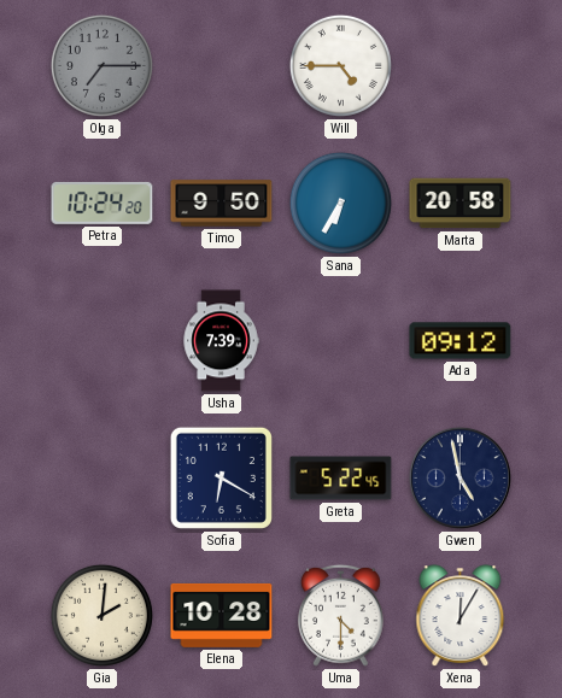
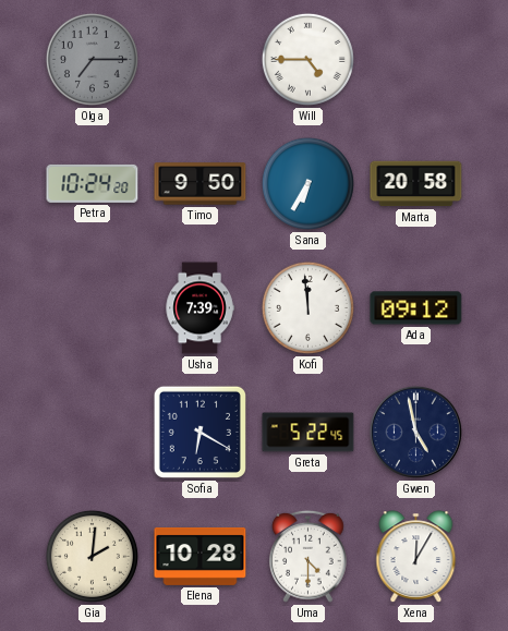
Kofi: none -> 11:59
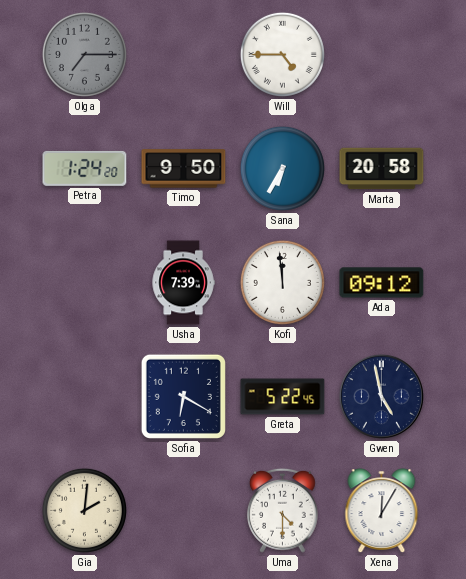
Petra: 10:24 -> 1:24
Elena: 10:28 -> none
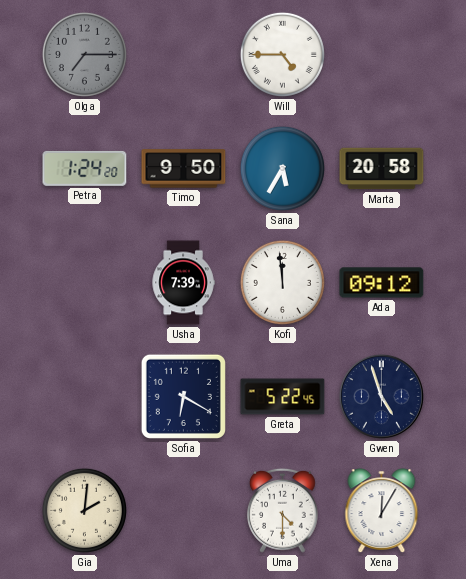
Sana: 6:35 -> 5:35
Gwen: 4:58 -> 4:57
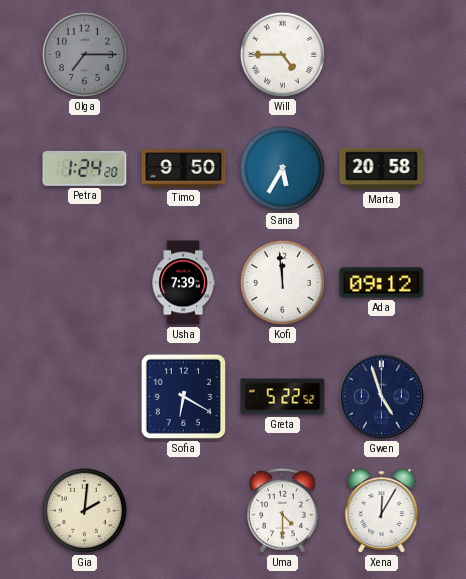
Greta: 5:22:45 -> 5:22:52
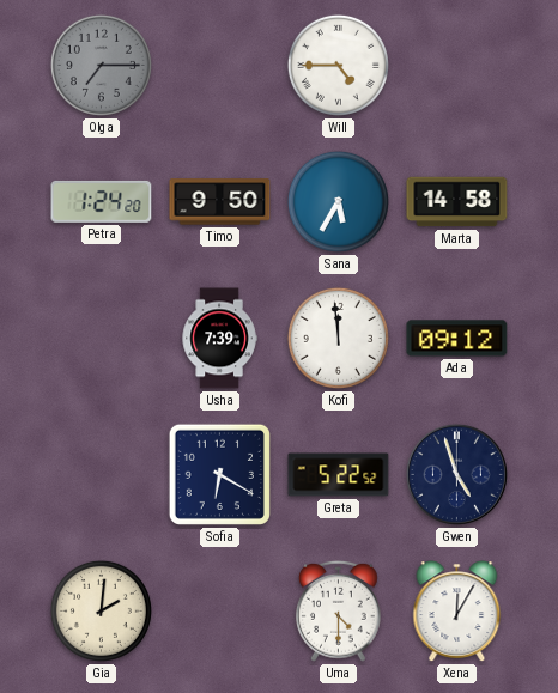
Marta: 20:58 -> 14:58
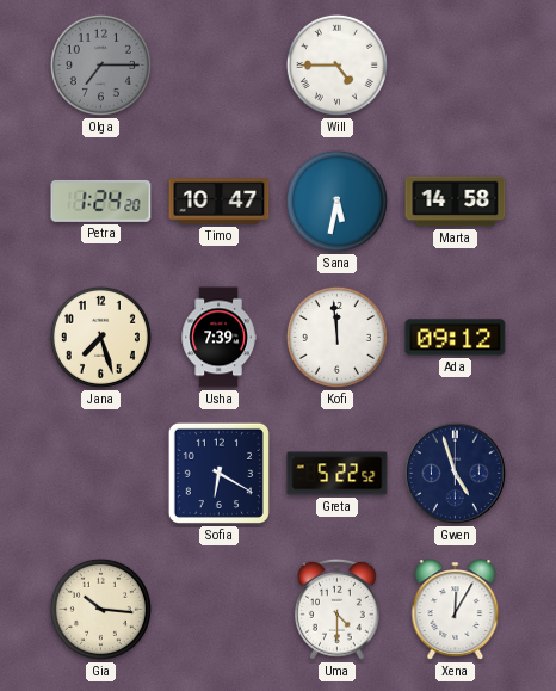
Timo: 9:50 -> 10:47
Sana: 5:35 -> 5:32
Jana: none -> 7:27
Gia: 2:01 -> 10:16
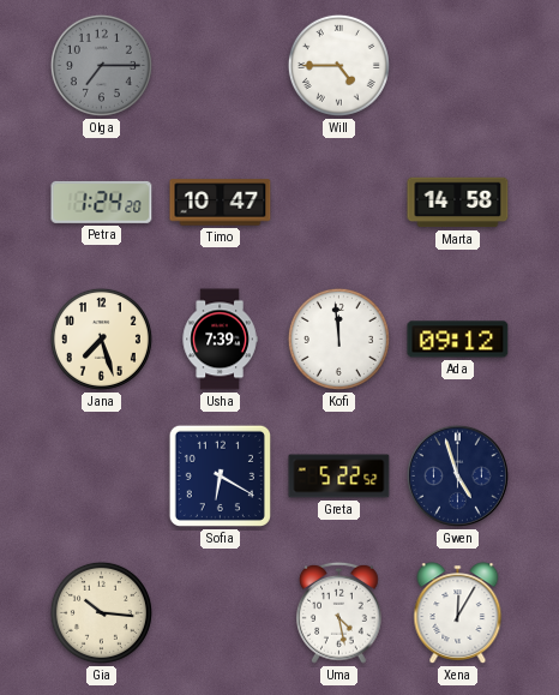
Sana: 5:32 -> none
Uma: 4:30 -> 4:28
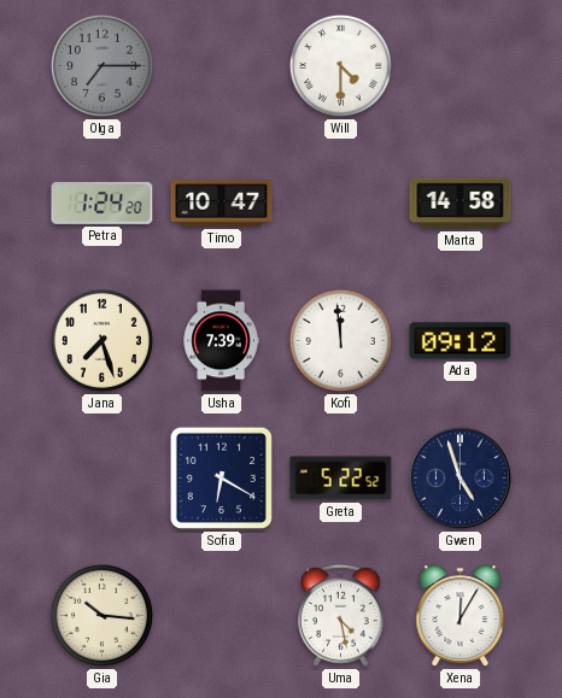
Will: 4:45 -> 4:30
